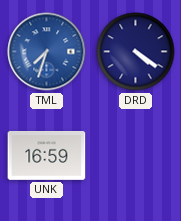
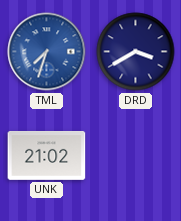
DRD: 4:21 -> 3:40
UNK: 16:59 -> 21:02
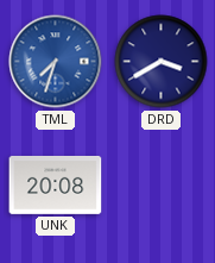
UNK: 21:02 -> 20:08
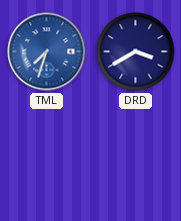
UNK: 20:08 -> none
